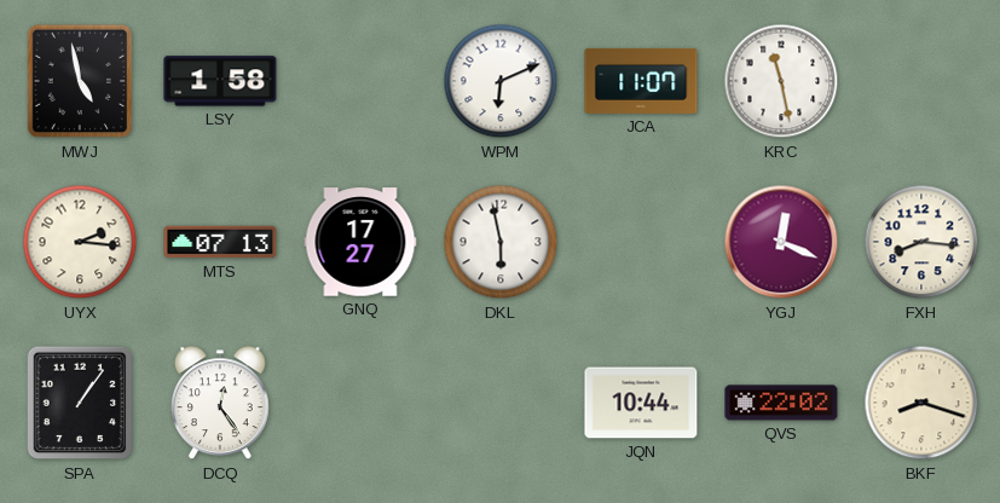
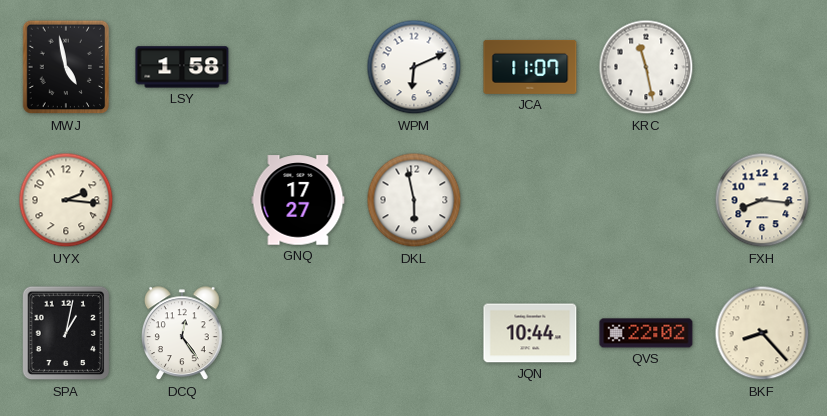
MTS: 07:13 -> none
YGJ: 12:19 -> none
SPA: 1:06 -> 1:02
BKF: 8:18 -> 8:23
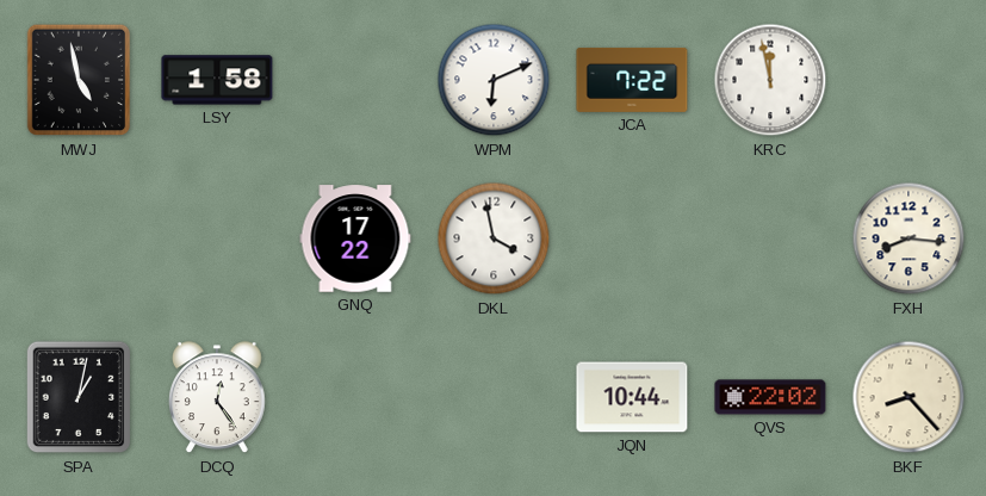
JCA: 11:07 -> 7:22
KRC: 11:28 -> 11:58
UYX: 2:16 -> none
GNQ: 17:27 -> 17:22
DKL: 5:58 -> 3:58
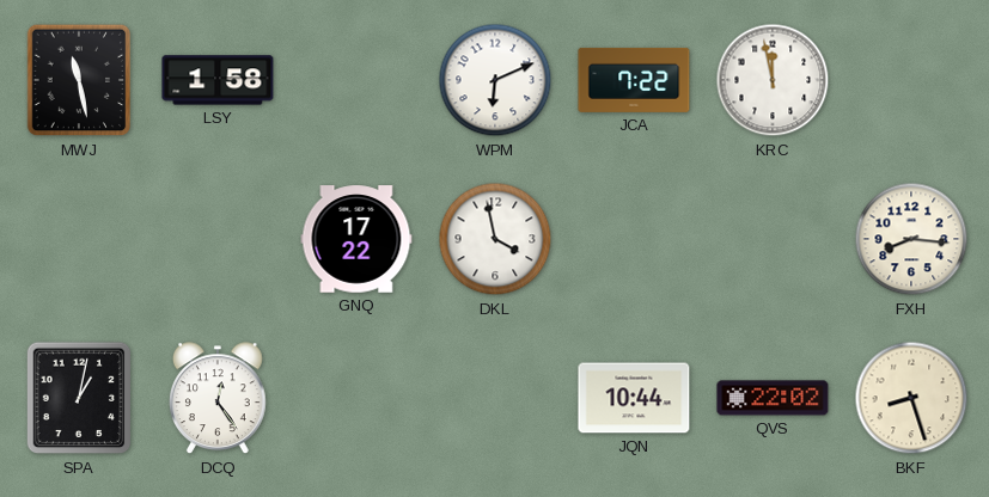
MWJ: 4:58 -> 11:28
BKF: 8:23 -> 8:27
